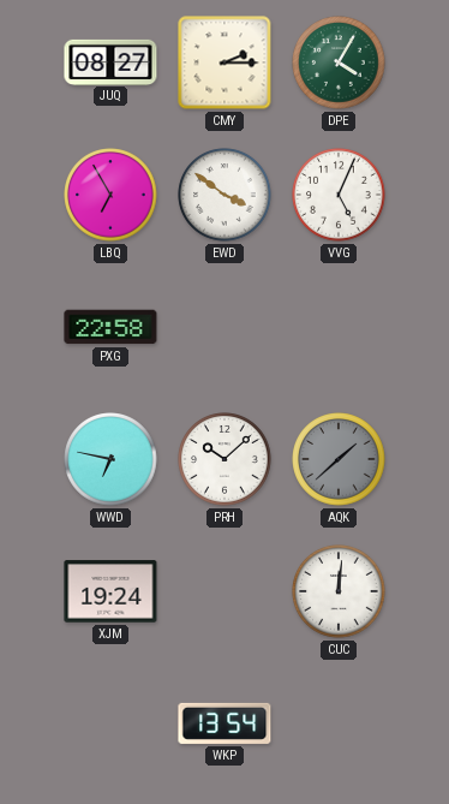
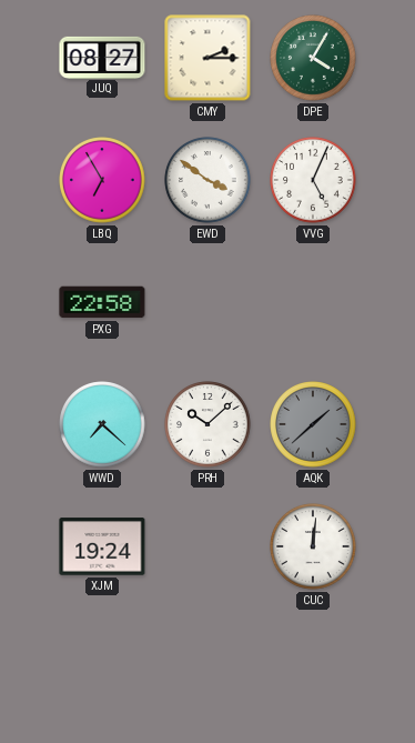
WWD: 6:47 -> 7:22
WKP: 13:54 -> none
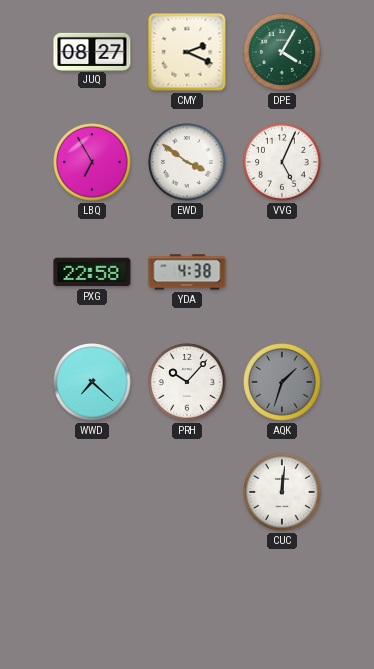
CMY: 2:15 -> 2:19
YDA: none -> 4:38
PRH: 10:08 -> 10:07
AQK: 1:38 -> 1:33
XJM: 19:24 -> none
